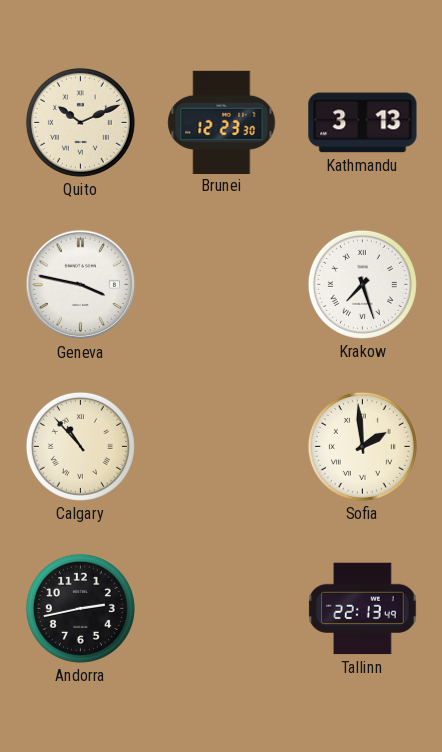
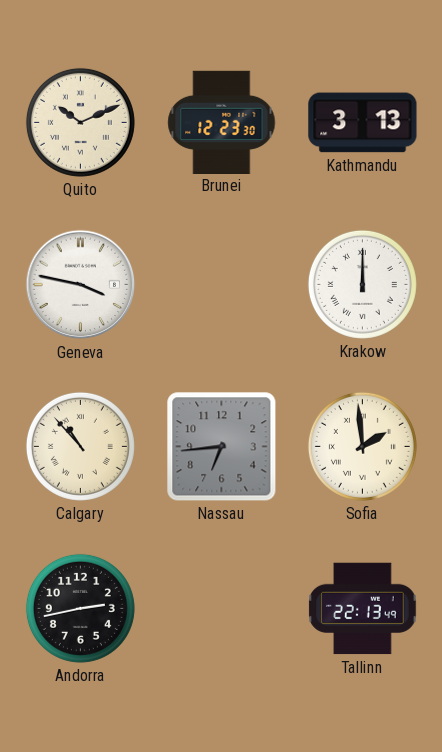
Krakow: 7:27 -> 12:00
Nassau: none -> 6:44
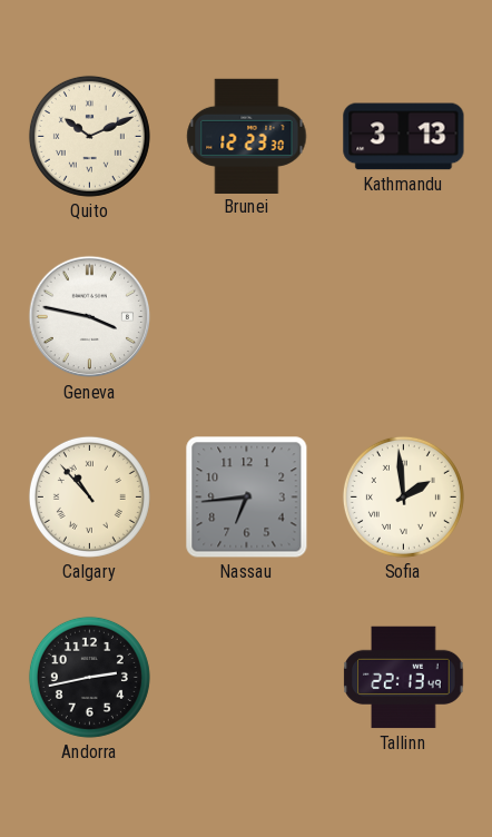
Krakow: 12:00 -> none
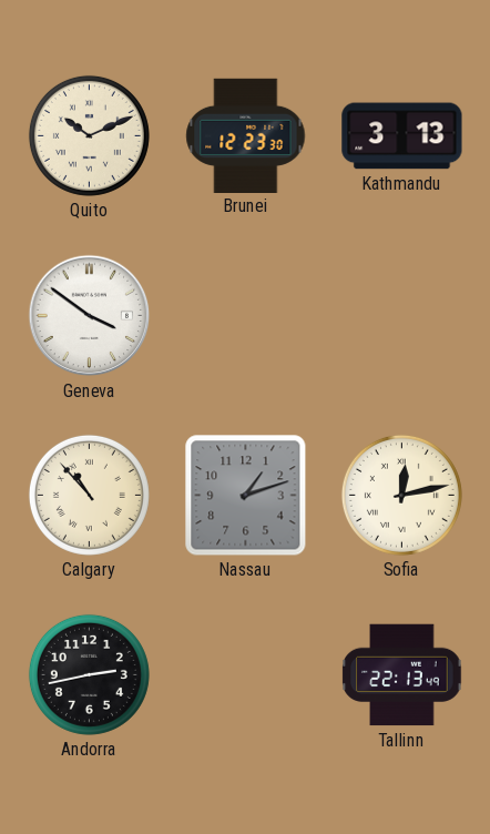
Geneva: 3:47 -> 3:51
Nassau: 6:44 -> 1:12
Sofia: 1:59 -> 12:13
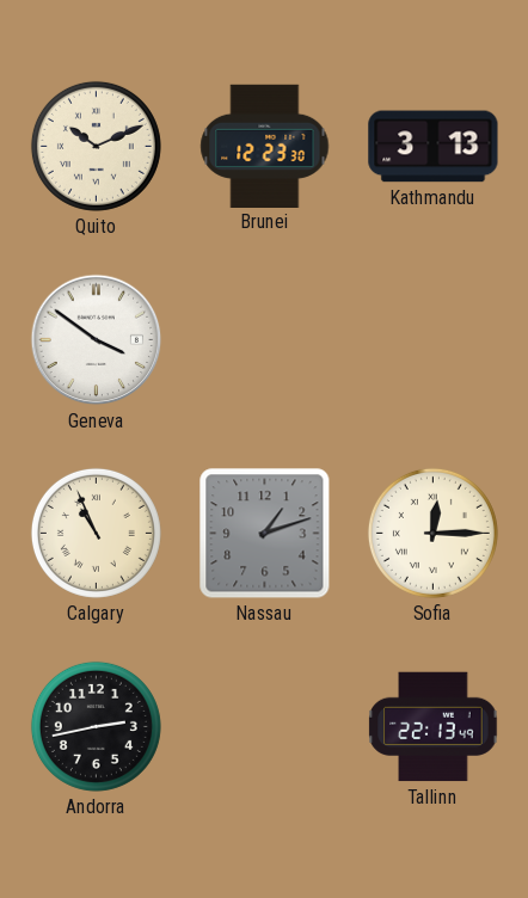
Calgary: 10:53 -> 10:56
Sofia: 12:13 -> 12:15
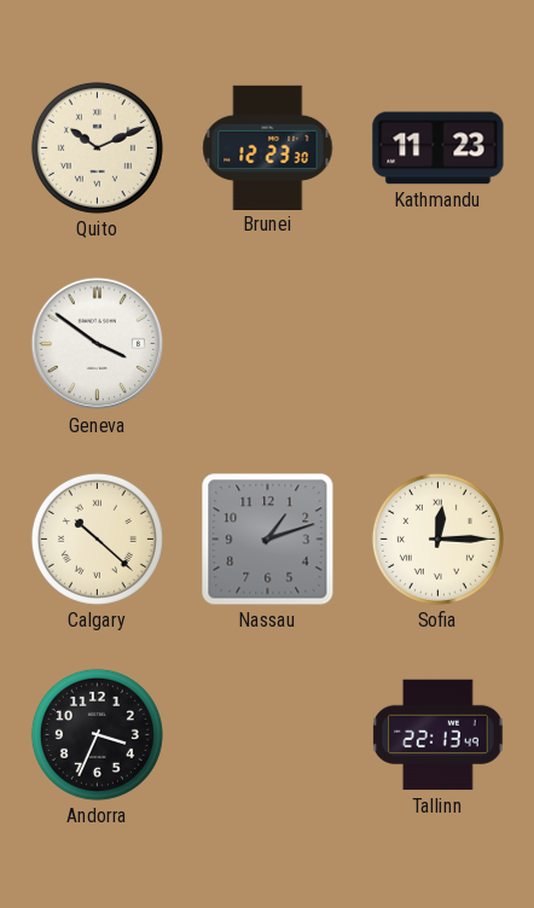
Kathmandu: 3:13 -> 11:23
Calgary: 10:56 -> 10:22
Andorra: 2:43 -> 3:34
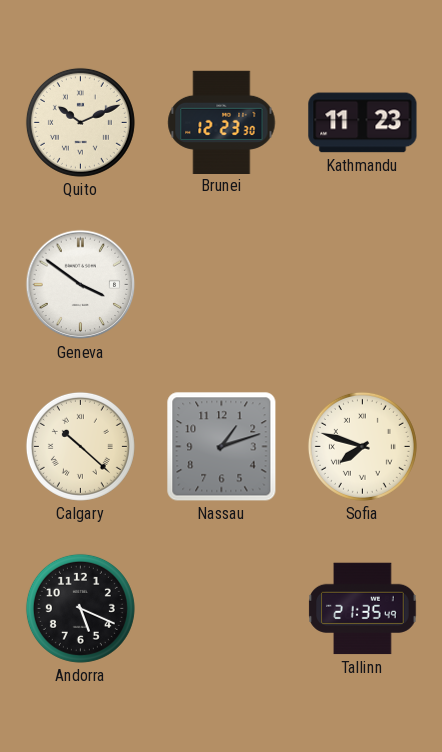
Sofia: 12:15 -> 7:48
Andorra: 3:34 -> 5:19
Tallinn: 22:13 -> 21:35
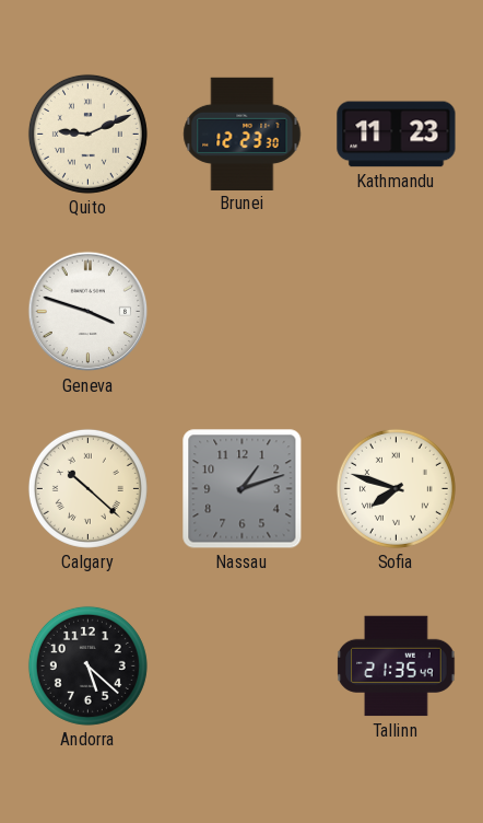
Quito: 10:11 -> 9:11
Geneva: 3:51 -> 3:48
Andorra: 5:19 -> 5:22
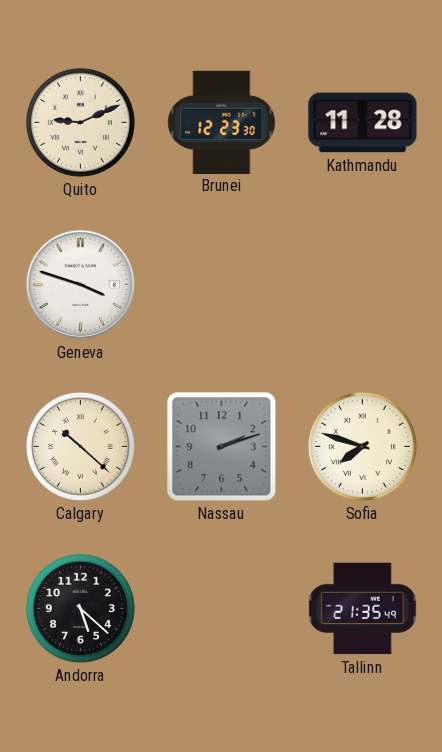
Kathmandu: 11:23 -> 11:28
Nassau: 1:12 -> 2:12
